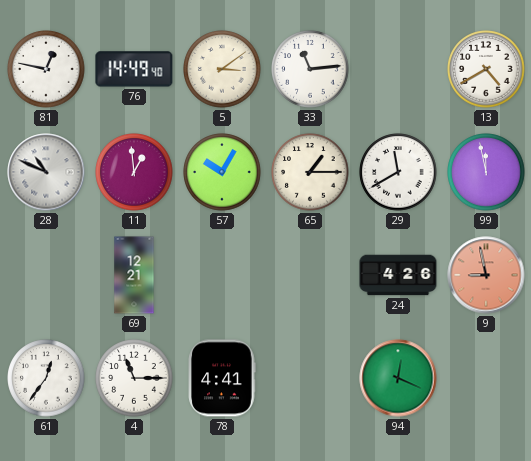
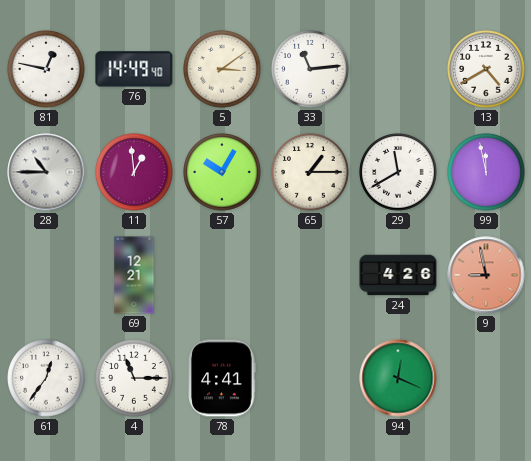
28: 10:49 -> 10:45
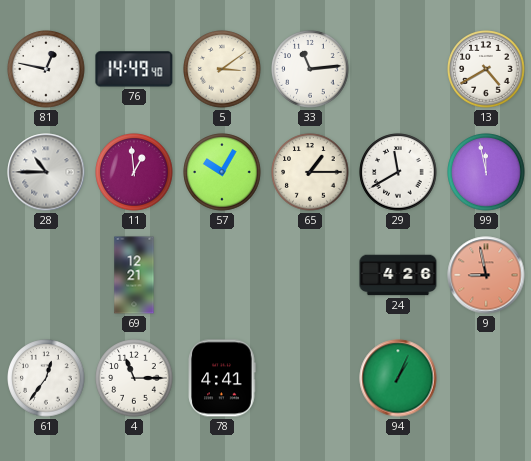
94: 12:19 -> 1:04
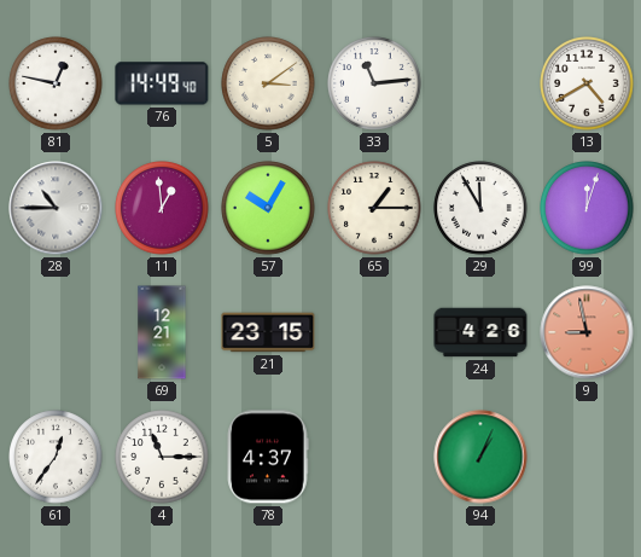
29: 11:40 -> 11:55
99: 11:58 -> 12:03
21: none -> 23:15
78: 4:41 -> 4:37
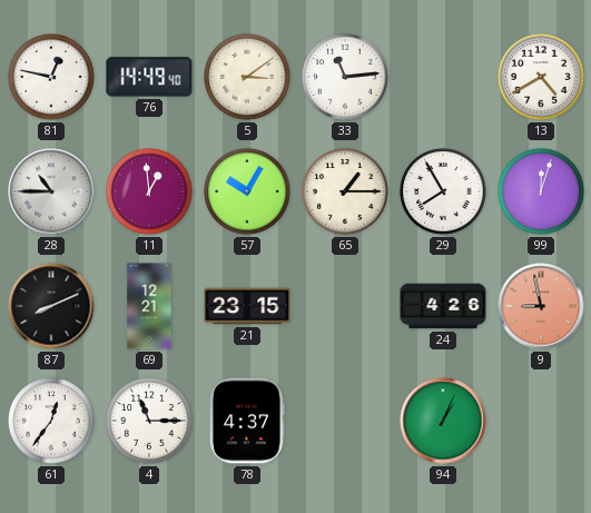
29: 11:55 -> 7:55
87: none -> 8:11
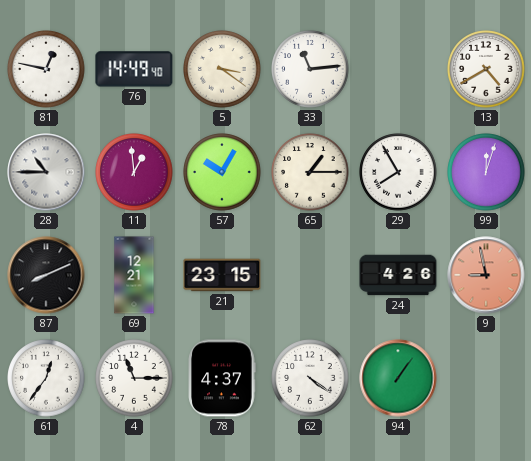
5: 3:09 -> 3:21
62: none -> 4:21
94: 1:04 -> 1:06
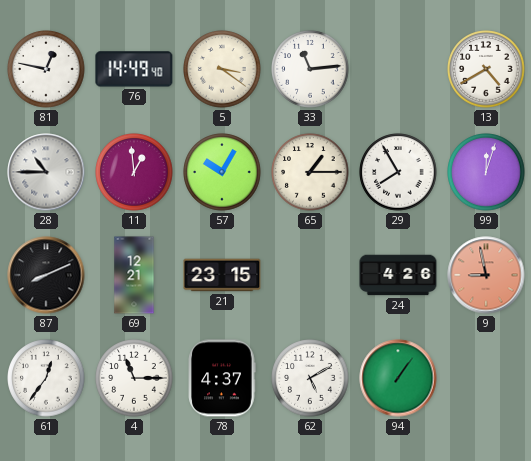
62: 4:21 -> 5:10
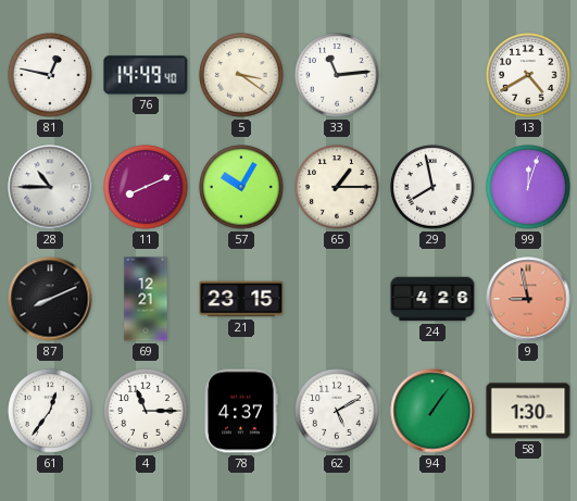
11: 12:59 -> 8:11
29: 7:55 -> 7:58
58: none -> 1:30
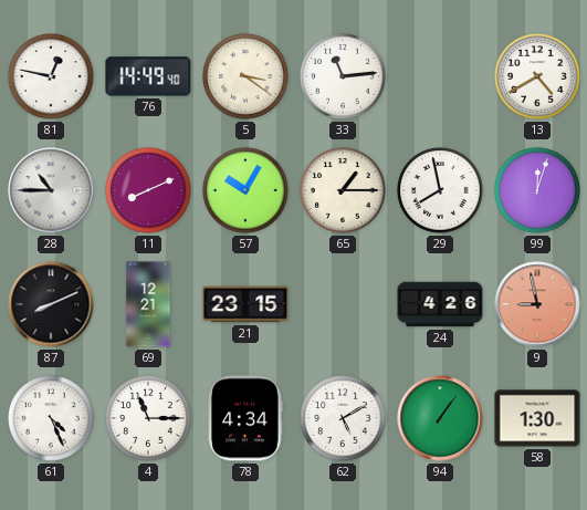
61: 12:36 -> 4:26
78: 4:37 -> 4:34
